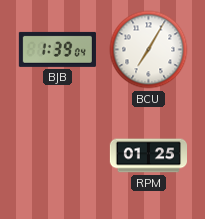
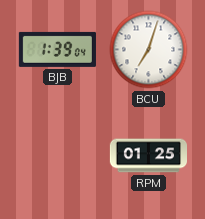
BCU: 7:05 -> 7:03
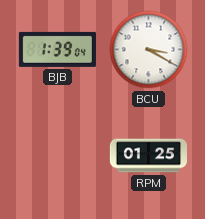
BCU: 7:03 -> 3:20
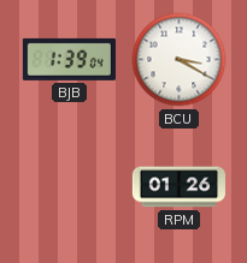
RPM: 01:25 -> 01:26
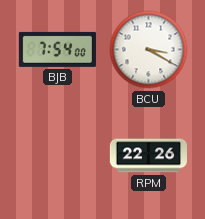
BJB: 1:39 -> 7:54
RPM: 01:26 -> 22:26
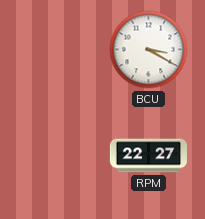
BJB: 7:54 -> none
RPM: 22:26 -> 22:27
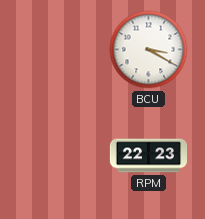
RPM: 22:27 -> 22:23
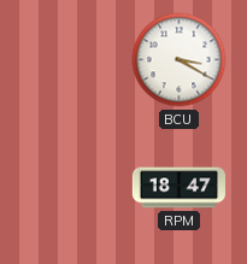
RPM: 22:23 -> 18:47
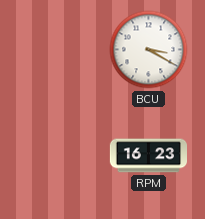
RPM: 18:47 -> 16:23
